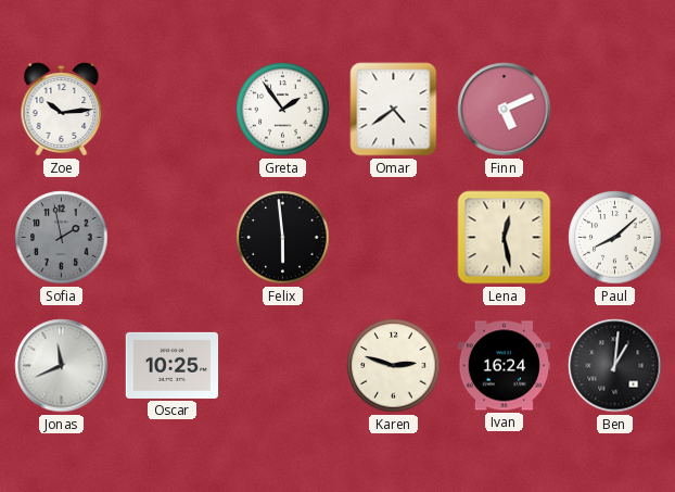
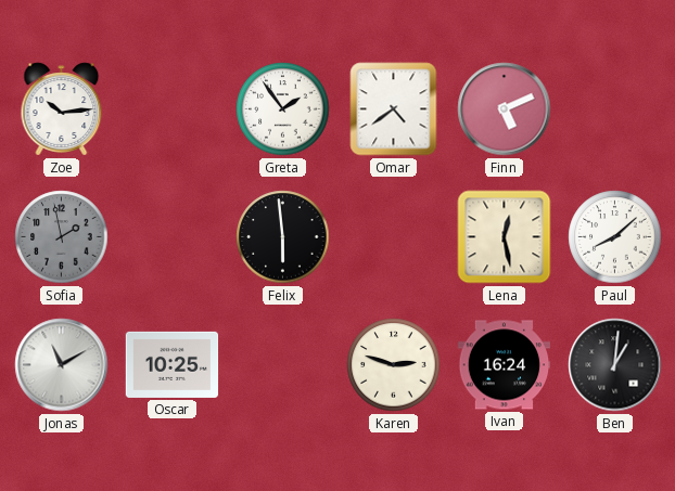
Jonas: 11:41 -> 11:10
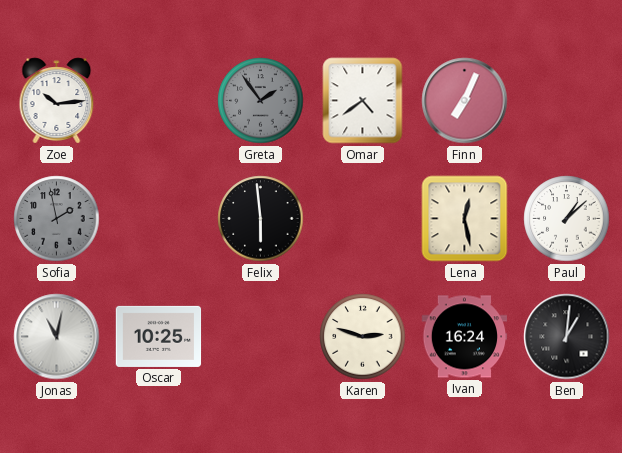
Greta dial: white -> grey
Finn: 5:11 -> 7:04
Paul: 8:08 -> 1:08
Jonas: 11:10 -> 11:02
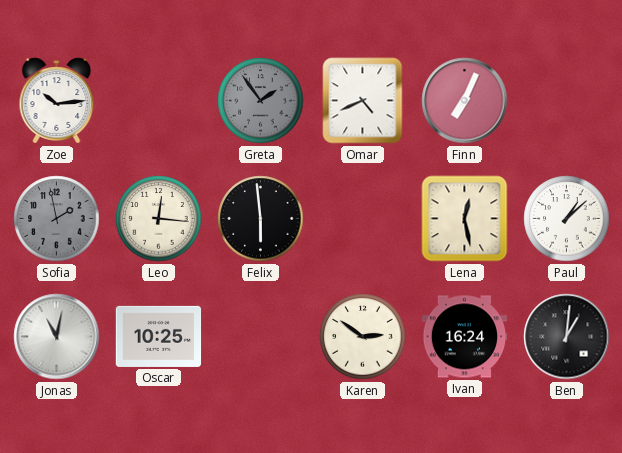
Omar: 4:39 -> 4:41
Leo: none -> 12:16
Karen: 2:48 -> 2:51
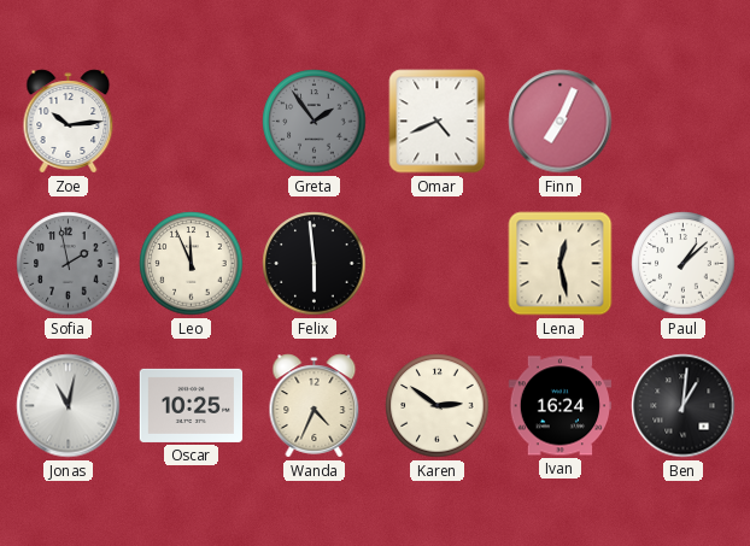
Leo: 12:16 -> 11:56
Wanda: none -> 4:34
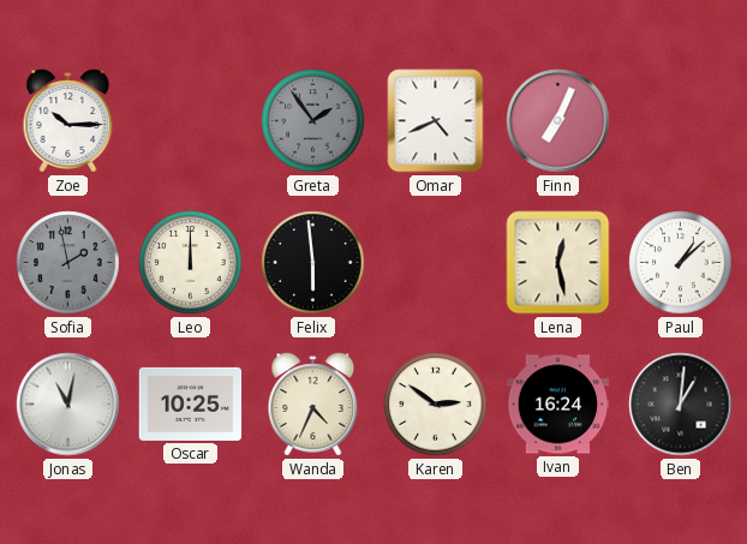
Zoe: 10:14 -> 10:15
Leo: 11:56 -> 12:00
